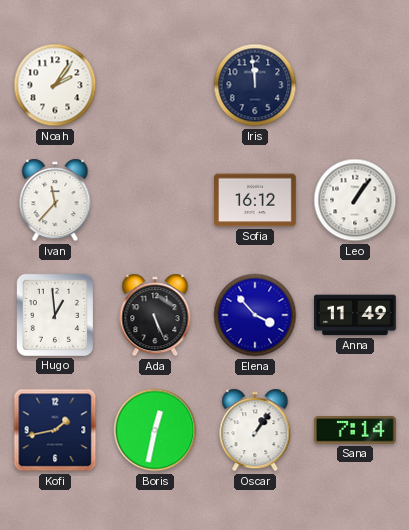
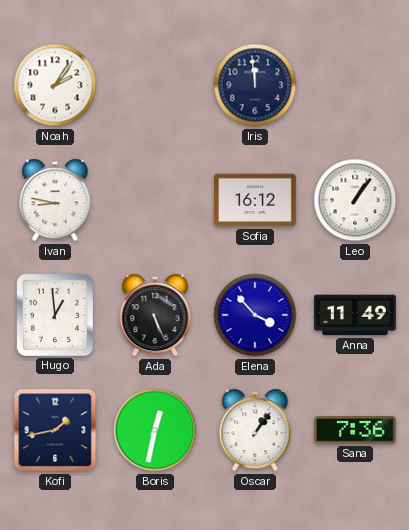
Ivan: 11:37 -> 8:47
Sana: 7:14 -> 7:36
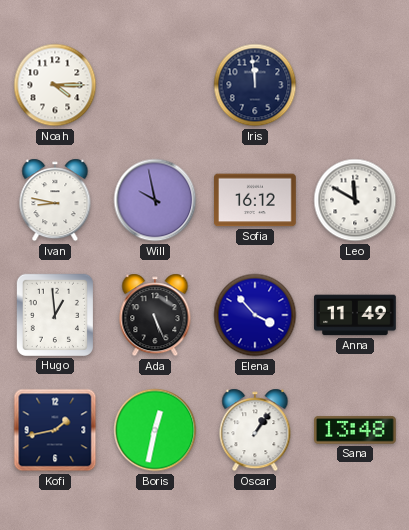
Noah: 2:06 -> 4:15
Will: none -> 9:58
Leo: 1:06 -> 11:50
Sana: 7:36 -> 13:48
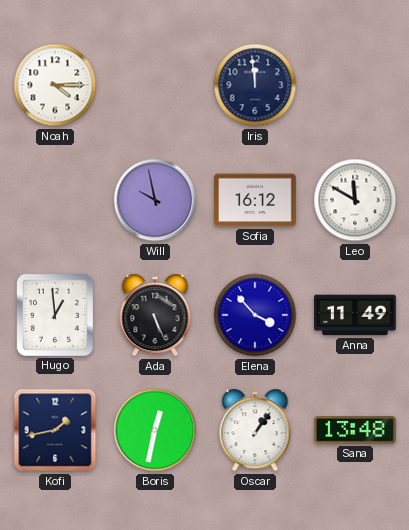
Ivan: 8:47 -> none
